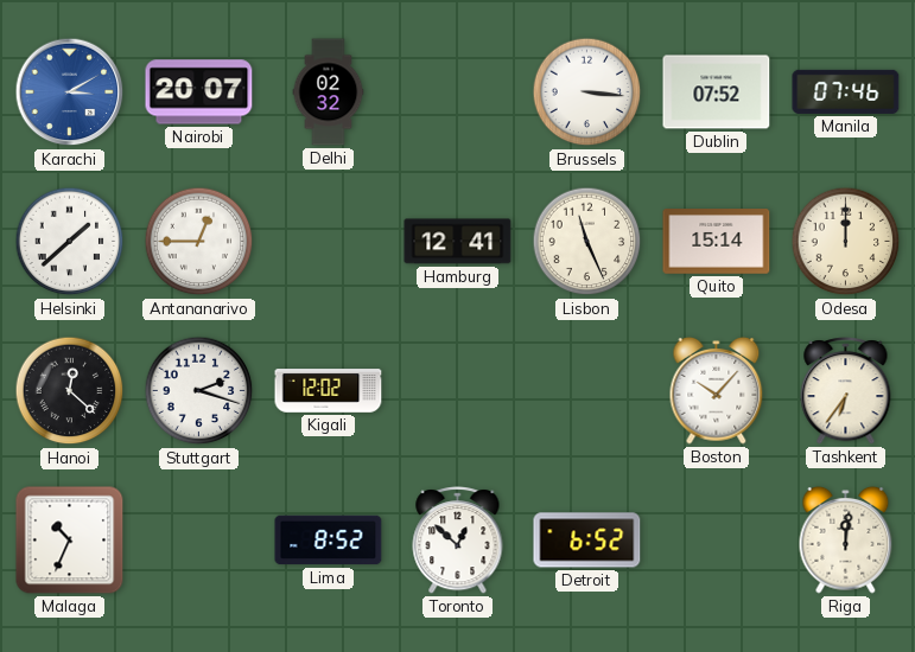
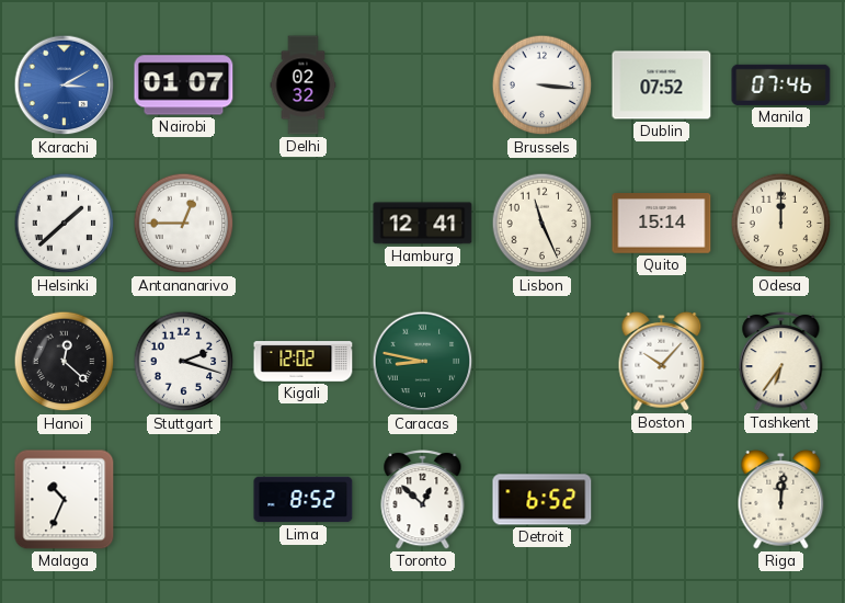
Nairobi: 20:07 -> 01:07
Caracas: none -> 8:47
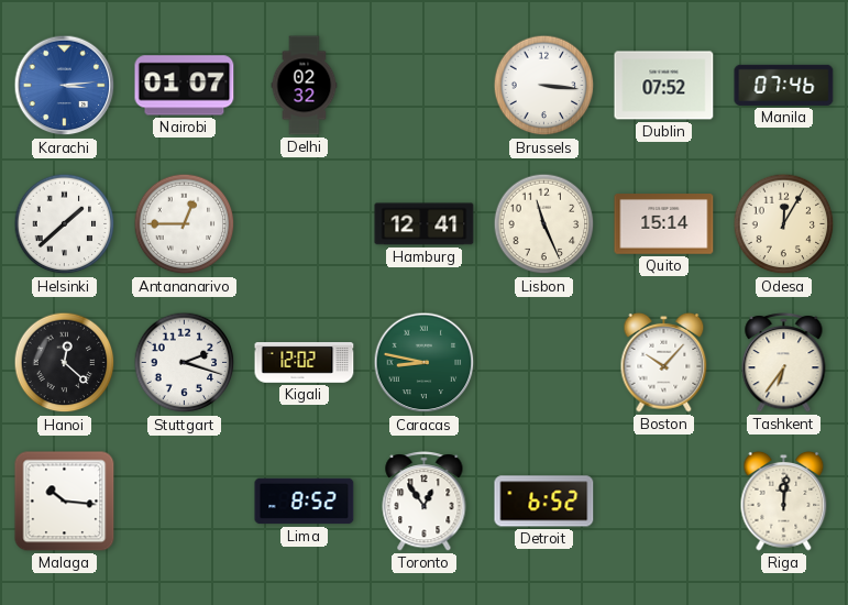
Karachi: 3:10 -> 3:14
Odesa: 12:00 -> 12:05
Malaga: 10:34 -> 10:16
Toronto: 12:52 -> 12:54
